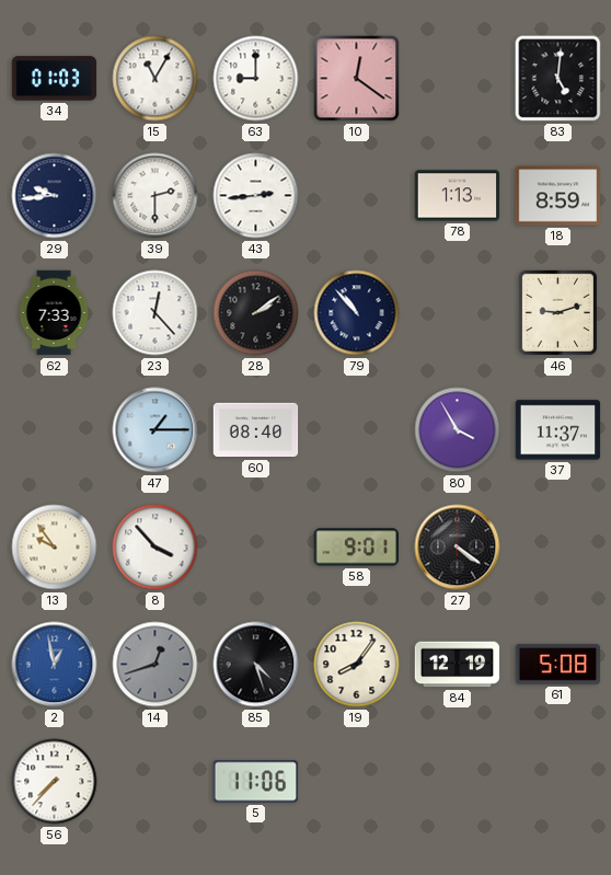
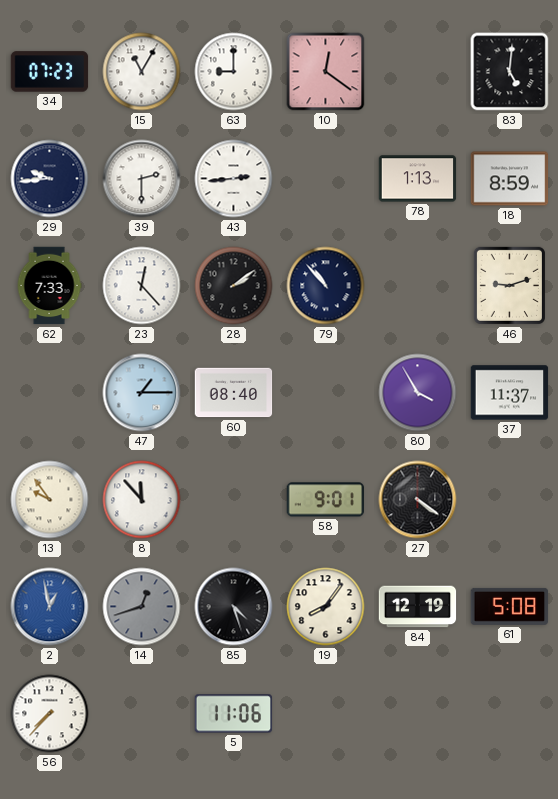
34: 01:03 -> 07:23
8: 3:53 -> 11:53
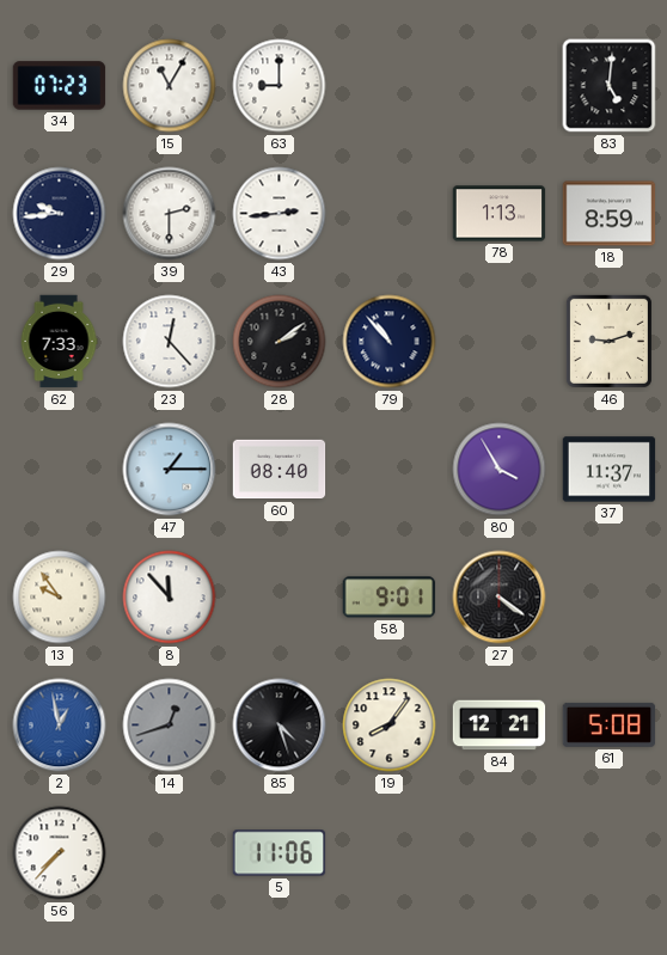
10: 12:21 -> none
84: 12:19 -> 12:21
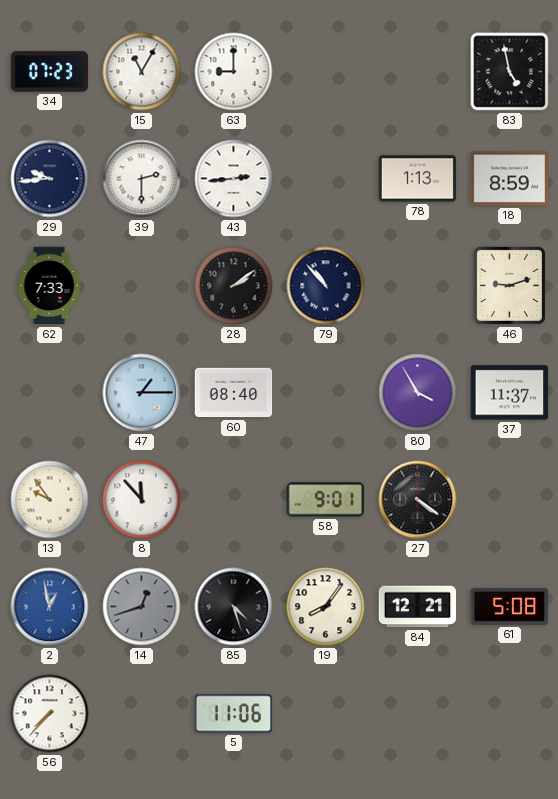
83: 5:01 -> 4:58
23: 12:23 -> none
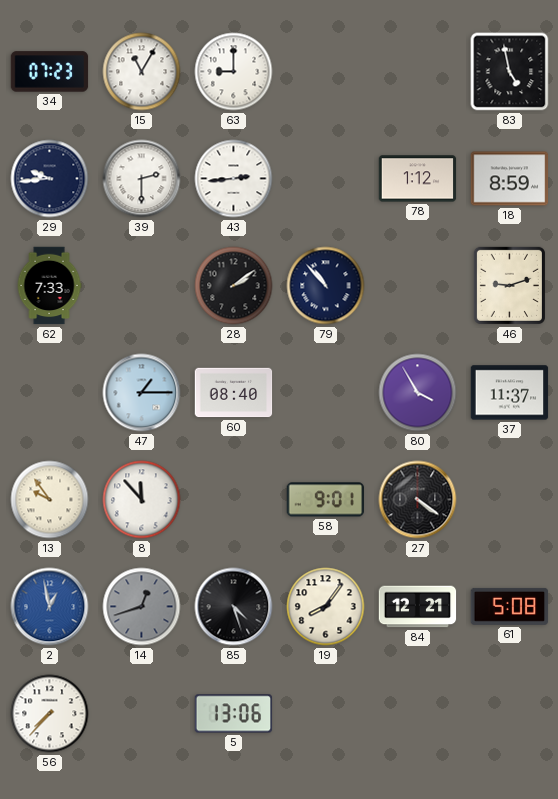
78: 1:13 -> 1:12
5: 11:06 -> 13:06
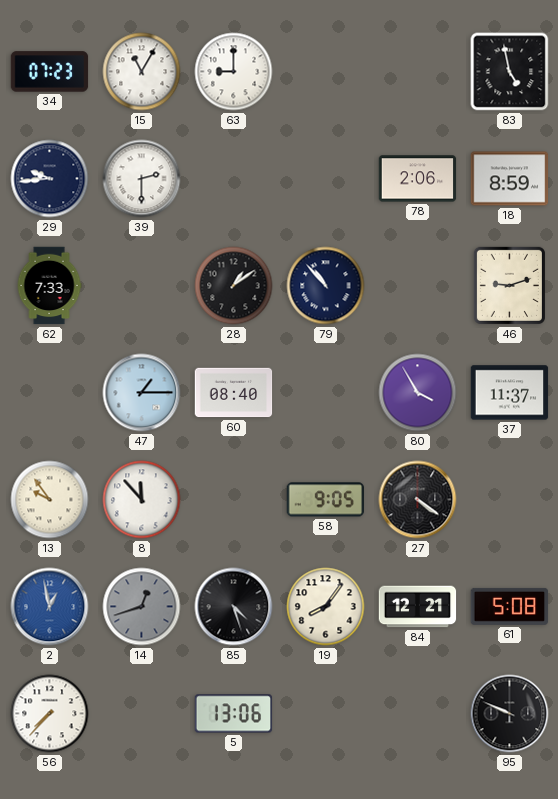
43: 2:44 -> none
78: 1:12 -> 2:06
28: 2:09 -> 1:09
58: 9:01 -> 9:05
95: none -> 9:49
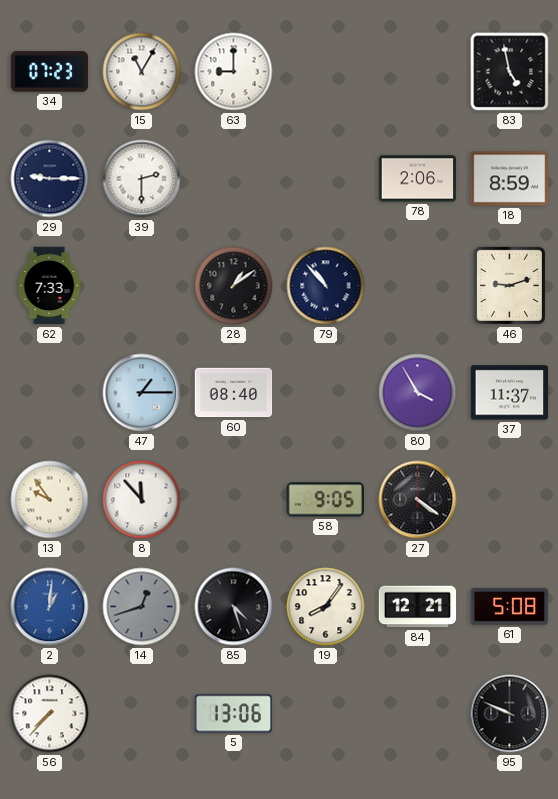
29: 9:44 -> 9:15
2: 12:58 -> 1:01
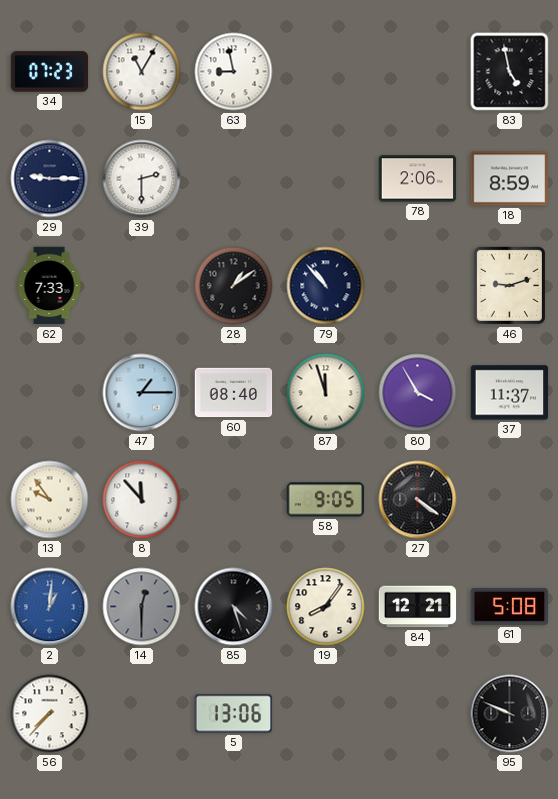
63: 9:00 -> 8:58
87: none -> 11:57
14: 12:42 -> 12:30
